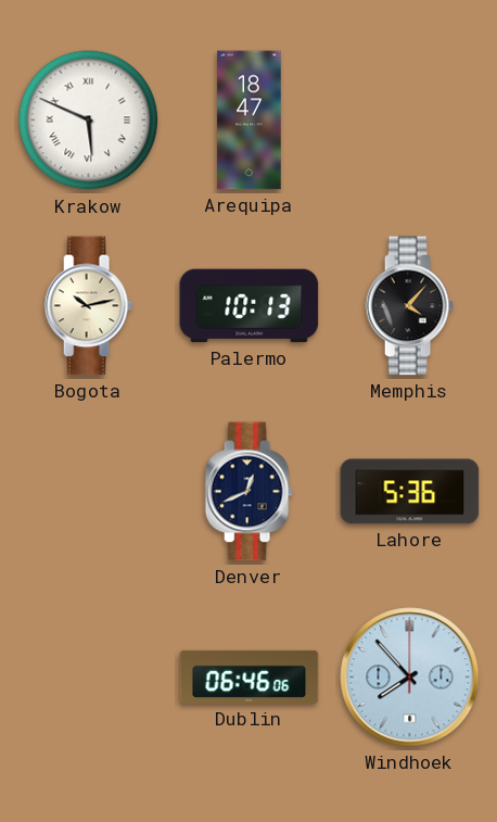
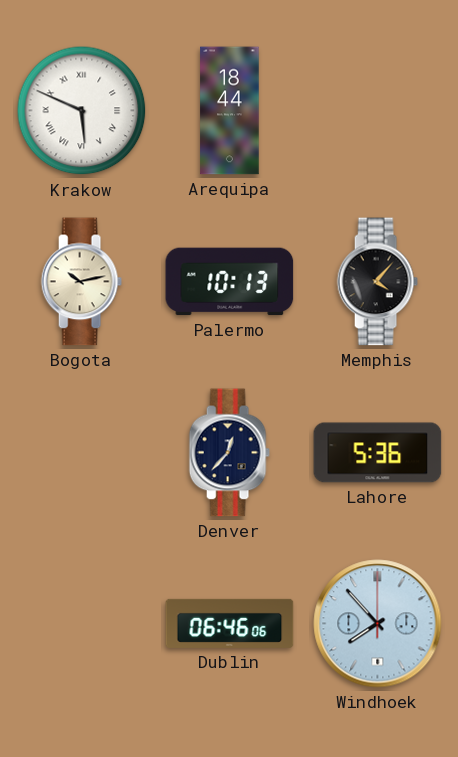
Arequipa: 18:47 -> 18:44
Denver: 12:41 -> 12:37
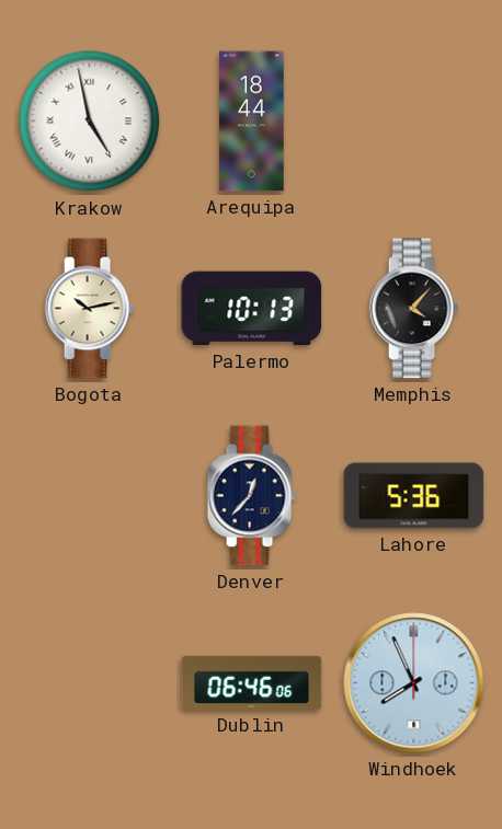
Krakow: 5:49 -> 4:58
Windhoek: 7:53 -> 7:56
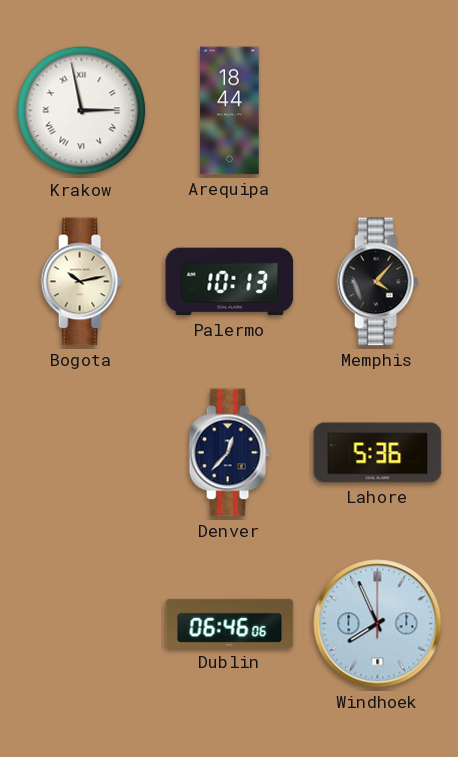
Krakow: 4:58 -> 2:58
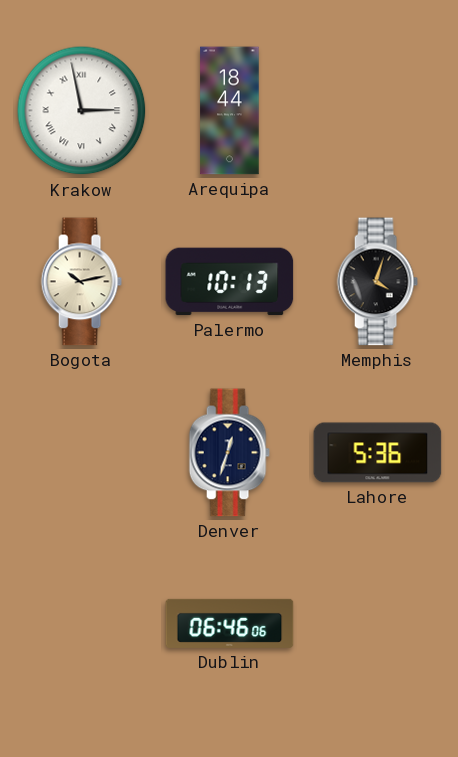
Memphis: 4:07 -> 4:03
Denver: 12:37 -> 12:33
Windhoek: 7:56 -> none
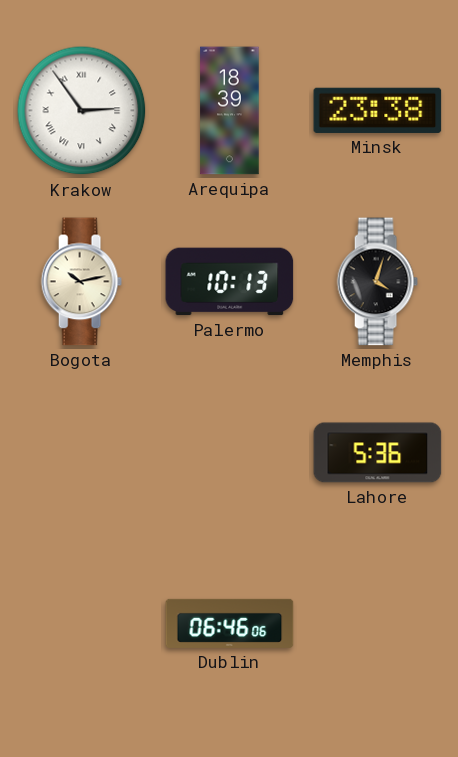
Krakow: 2:58 -> 2:54
Arequipa: 18:44 -> 18:39
Minsk: none -> 23:38
Denver: 12:33 -> none
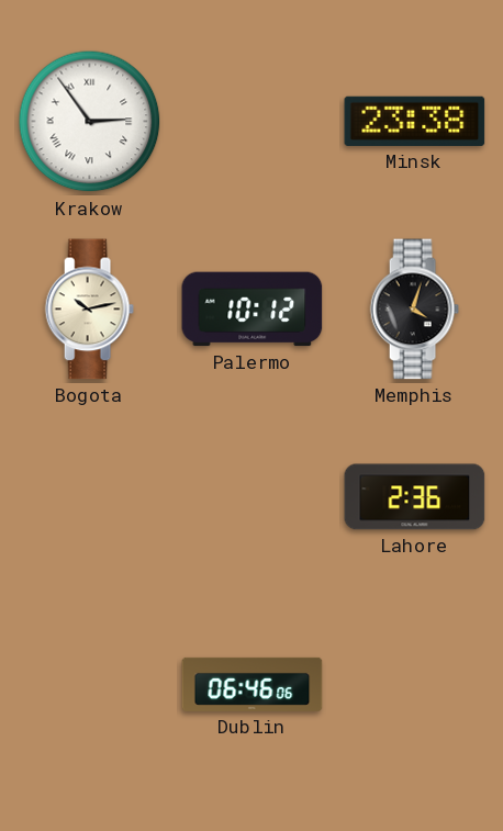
Arequipa: 18:39 -> none
Palermo: 10:13 -> 10:12
Lahore: 5:36 -> 2:36
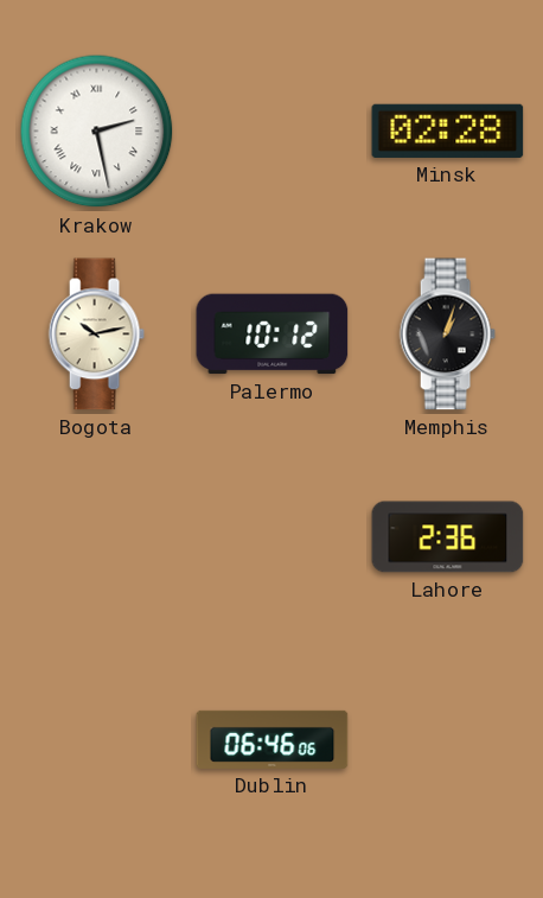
Krakow: 2:54 -> 2:28
Minsk: 23:38 -> 02:28
Memphis: 4:03 -> 1:03
